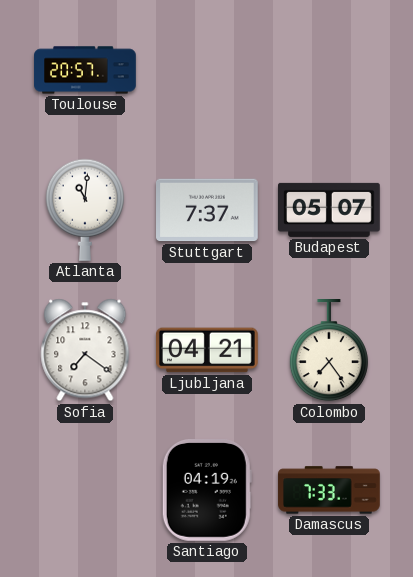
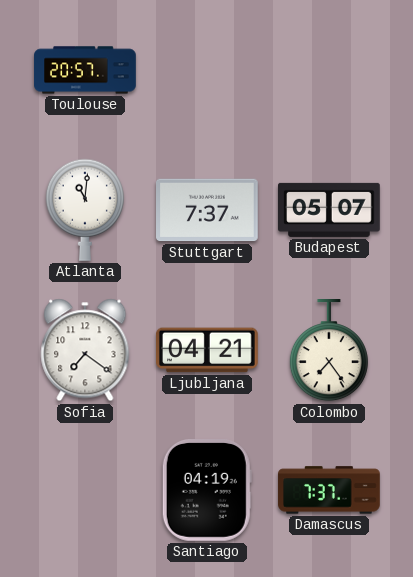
Damascus: 7:33 -> 7:37
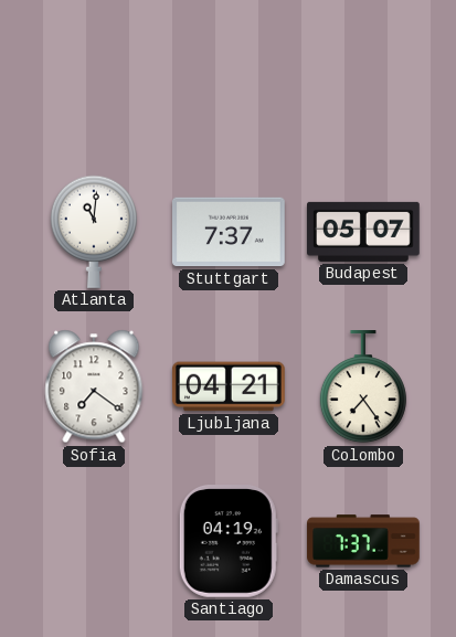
Toulouse: 20:57 -> none
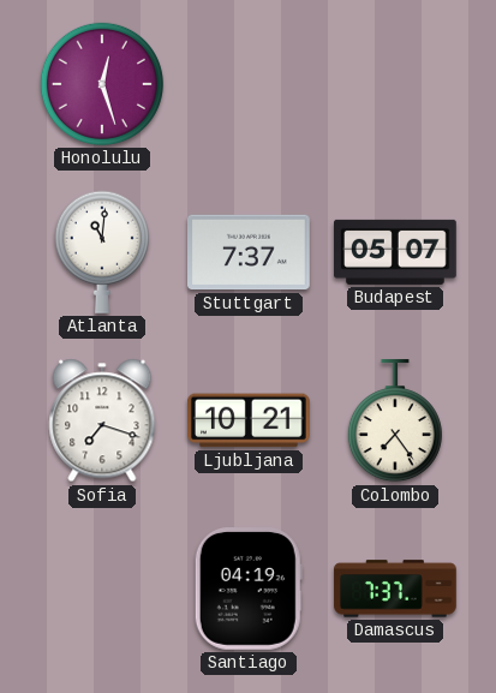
Honolulu: none -> 12:27
Sofia: 7:21 -> 7:18
Ljubljana: 04:21 -> 10:21
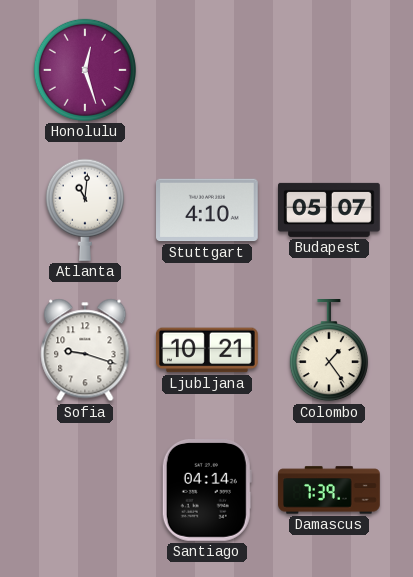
Stuttgart: 7:37 -> 4:10
Sofia: 7:18 -> 9:18
Colombo: 7:24 -> 1:24
Santiago: 04:19 -> 04:14
Damascus: 7:37 -> 7:39
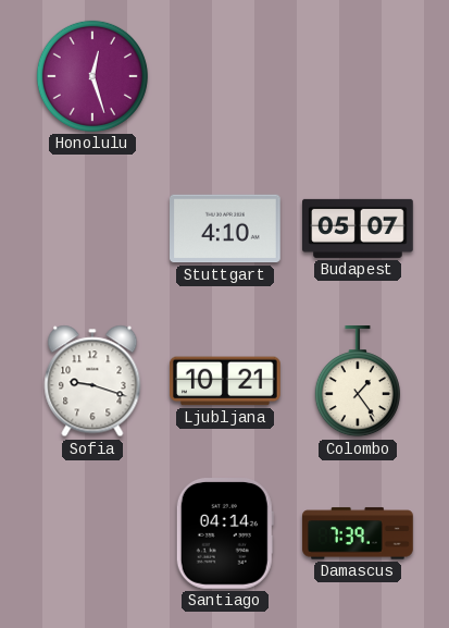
Atlanta: 11:01 -> none
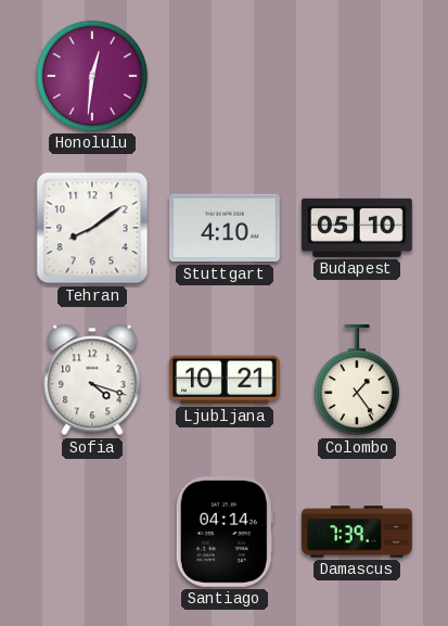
Honolulu: 12:27 -> 12:31
Tehran: none -> 8:09
Budapest: 05:07 -> 05:10
Sofia: 9:18 -> 4:18
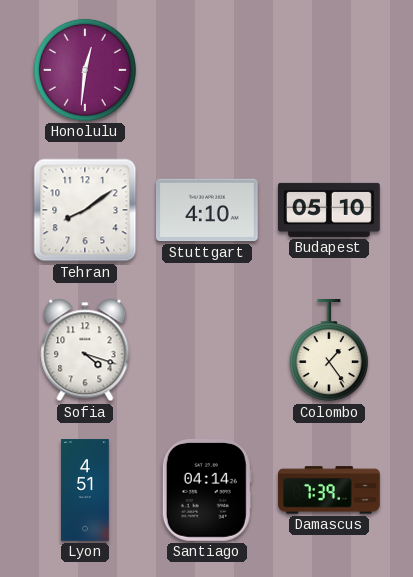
Ljubljana: 10:21 -> none
Lyon: none -> 4:51
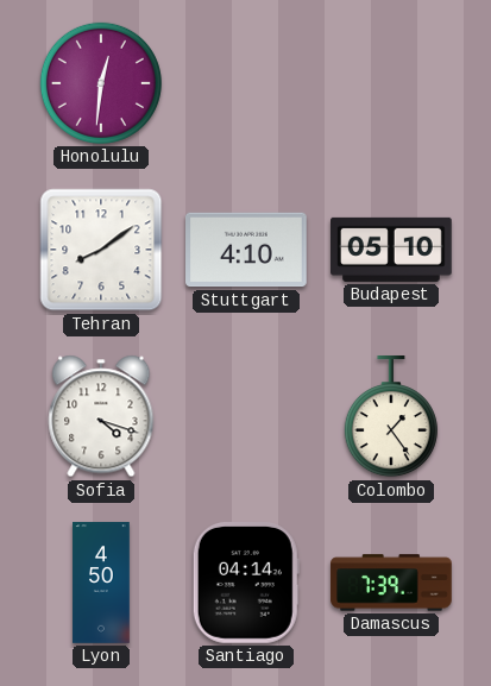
Lyon: 4:51 -> 4:50
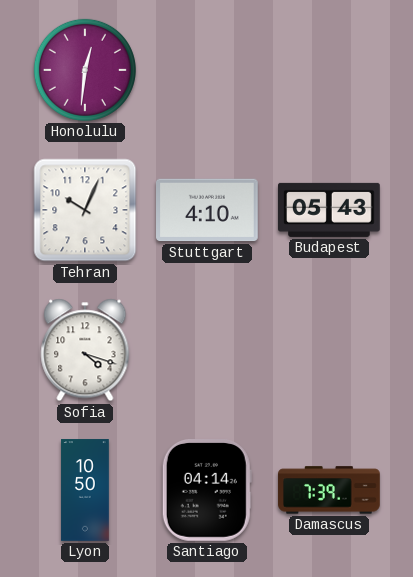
Tehran: 8:09 -> 10:04
Budapest: 05:10 -> 05:43
Colombo: 1:24 -> none
Lyon: 4:50 -> 10:50
